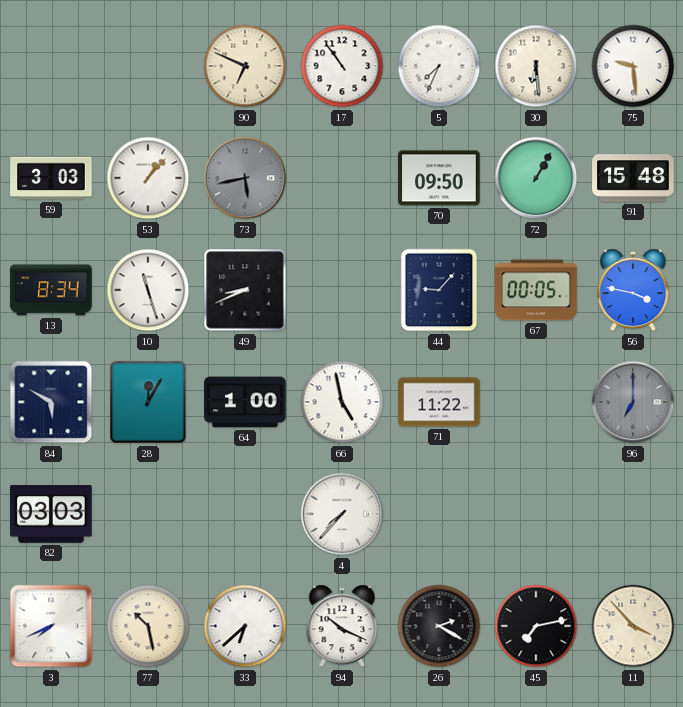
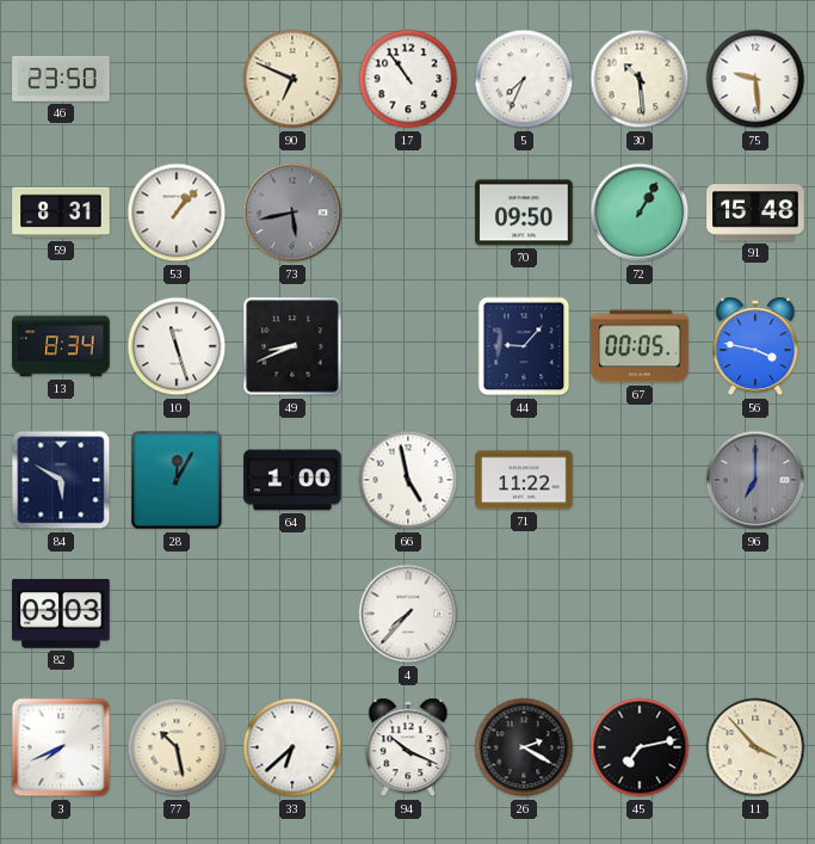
46: none -> 23:50
30: 6:29 -> 10:29
59: 3:03 -> 8:31
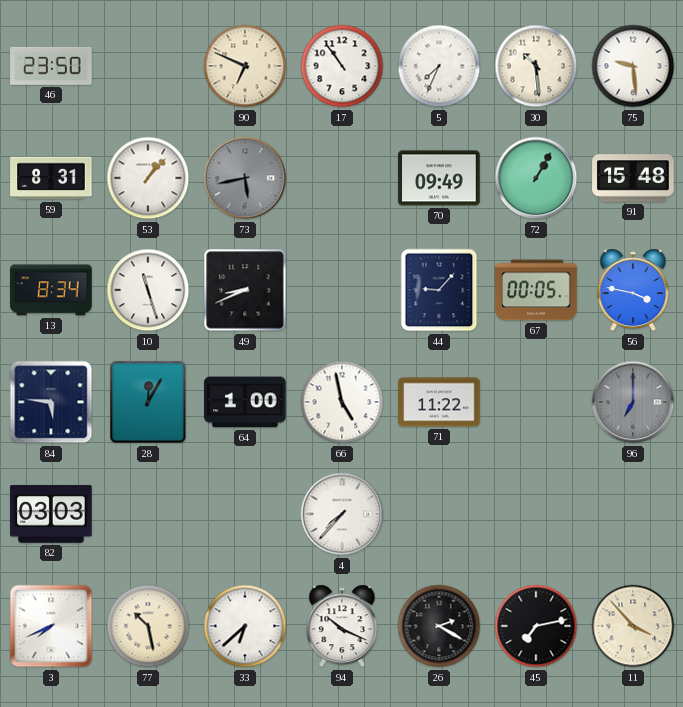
70: 09:50 -> 09:49
84: 5:50 -> 5:46
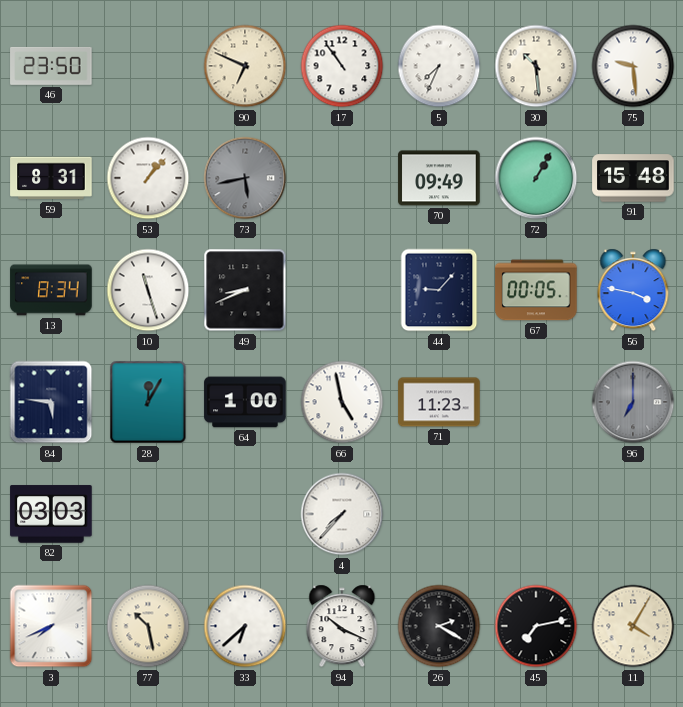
71: 11:22 -> 11:23
11: 3:53 -> 4:05
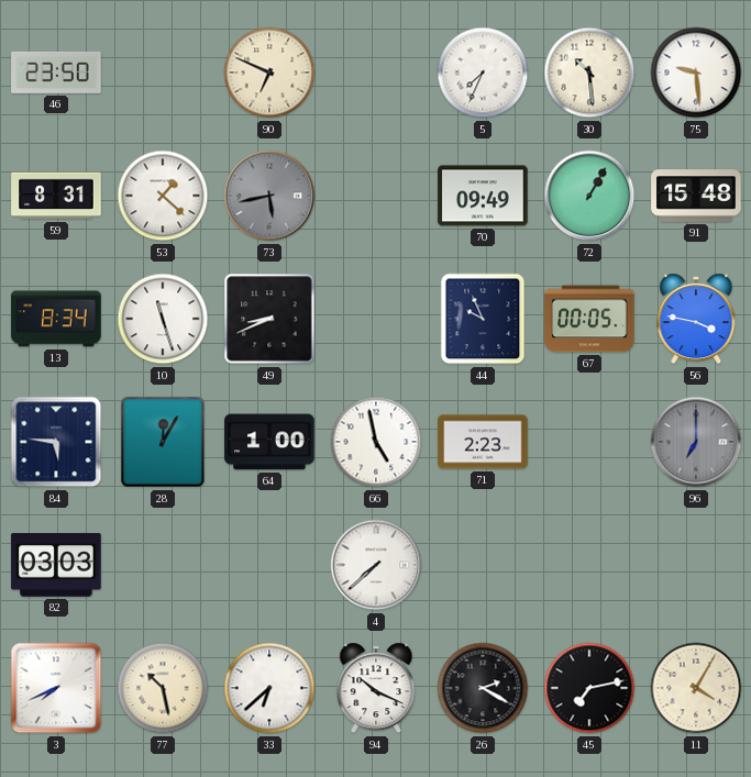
17: 10:54 -> none
53: 1:07 -> 1:22
44: 9:07 -> 9:56
71: 11:23 -> 2:23
4: 7:37 -> 7:38
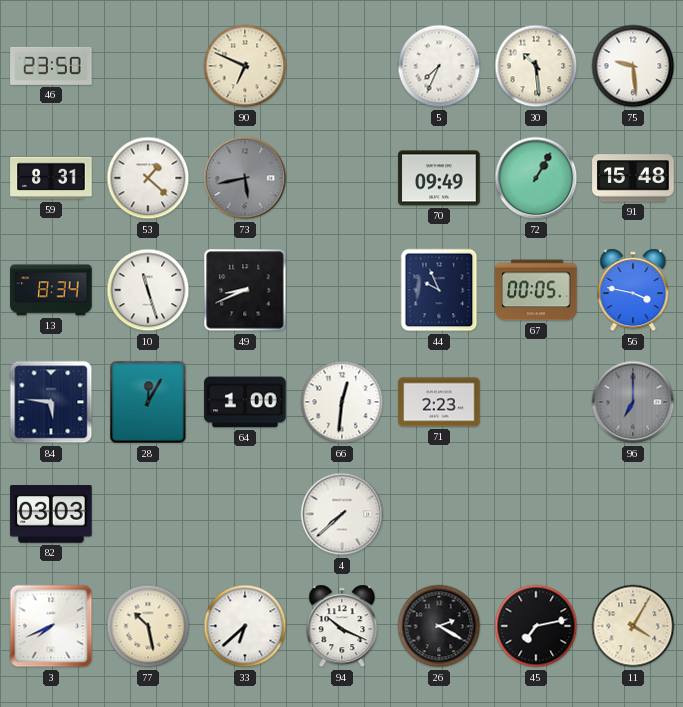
66: 4:58 -> 12:31
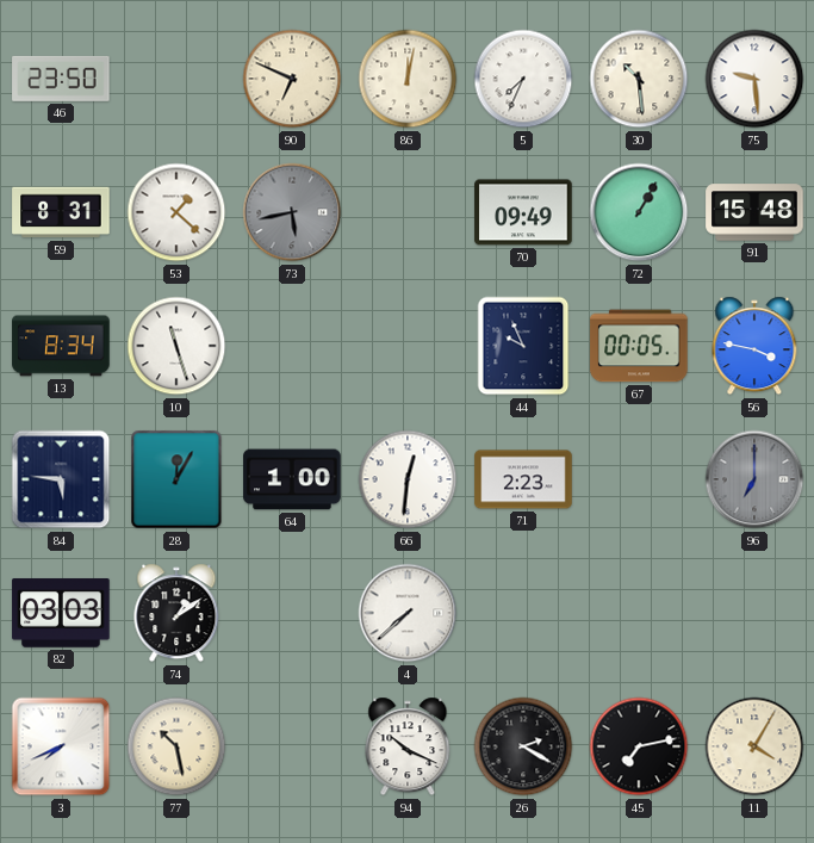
86: none -> 12:02
49: 8:41 -> none
74: none -> 1:09
33: 6:38 -> none
